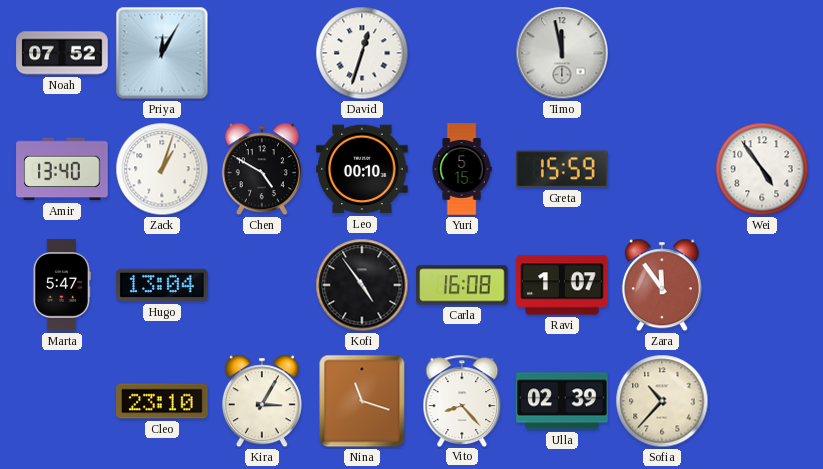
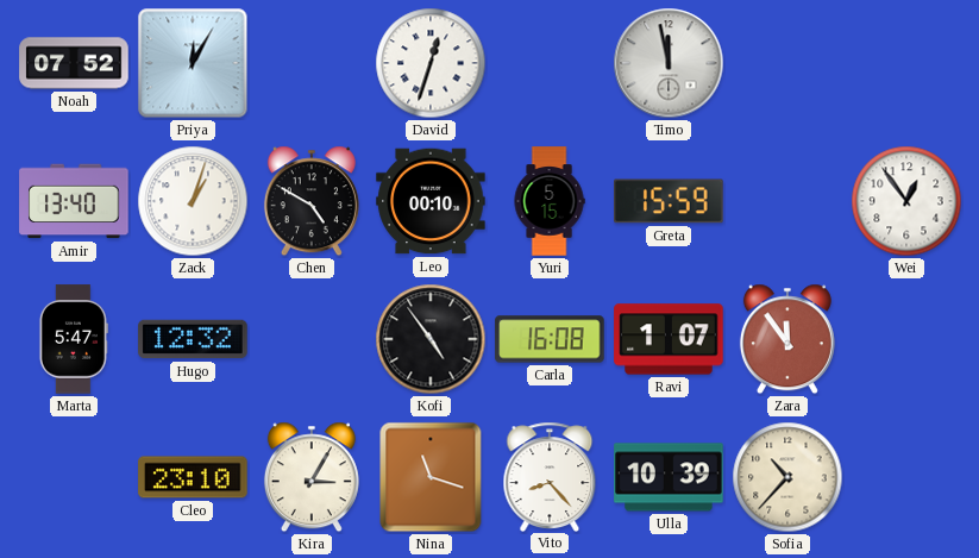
Wei: 4:54 -> 12:54
Hugo: 13:04 -> 12:32
Ulla: 02:39 -> 10:39
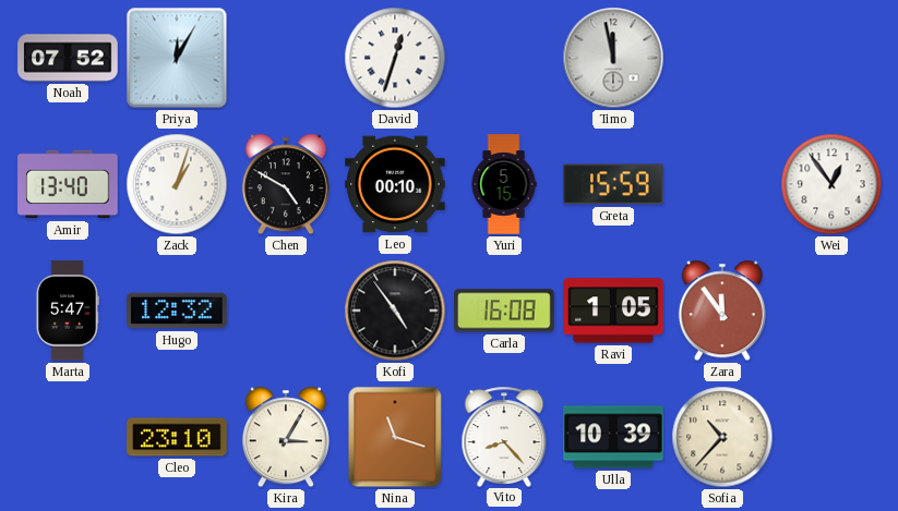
Ravi: 1:07 -> 1:05
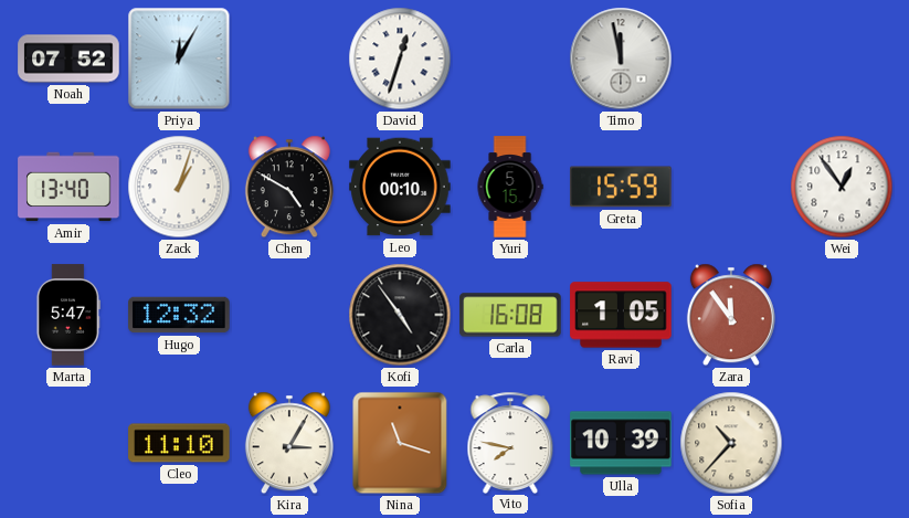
Cleo: 23:10 -> 11:10
Vito: 8:23 -> 7:47
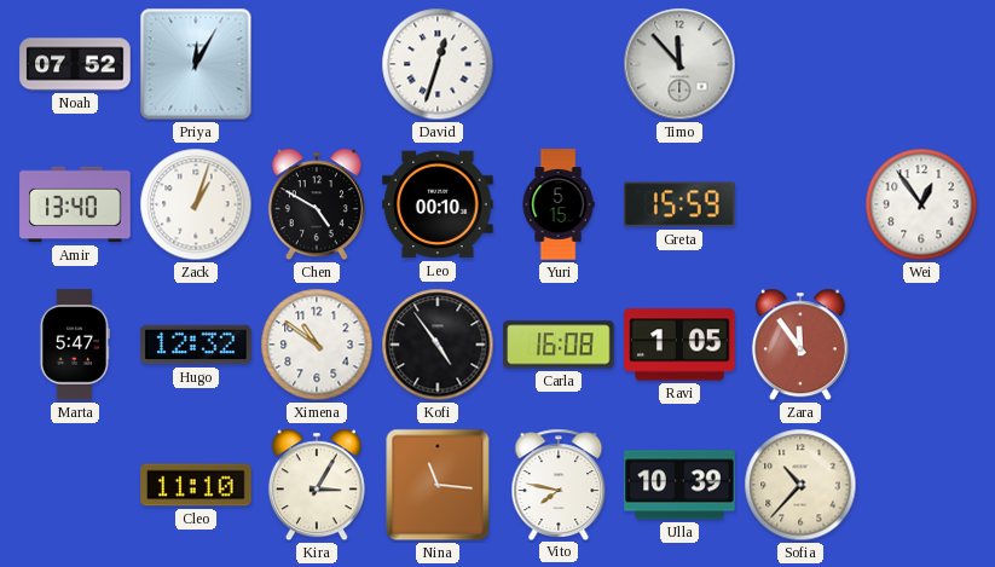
Timo: 11:58 -> 11:53
Ximena: none -> 10:51
Nina: 11:18 -> 11:16
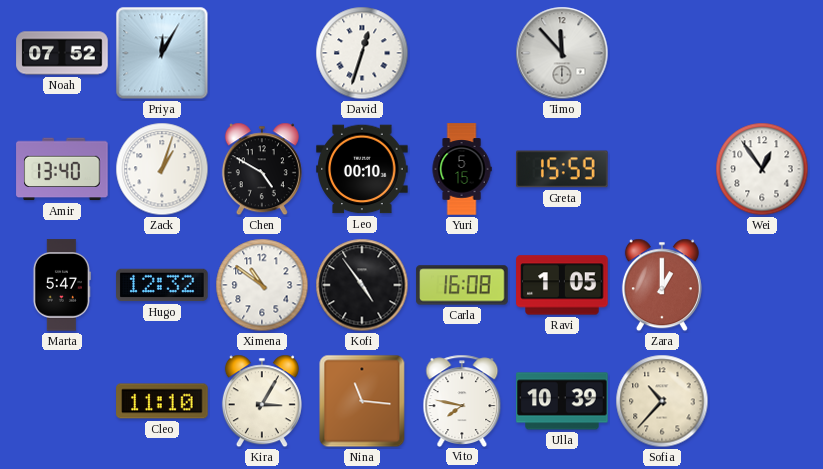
Zara: 11:54 -> 1:00
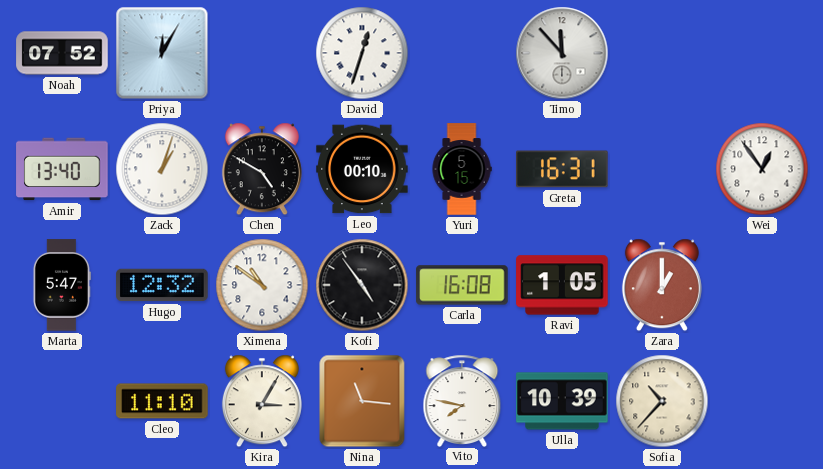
Greta: 15:59 -> 16:31
